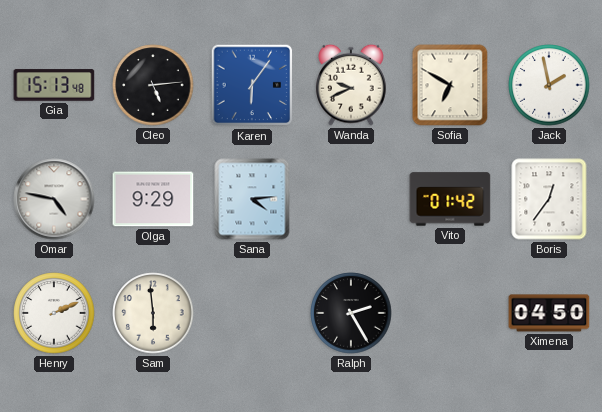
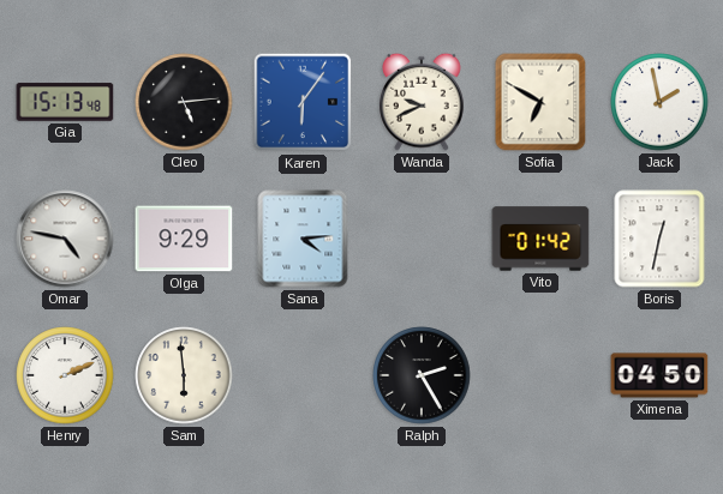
Boris: 12:36 -> 12:32
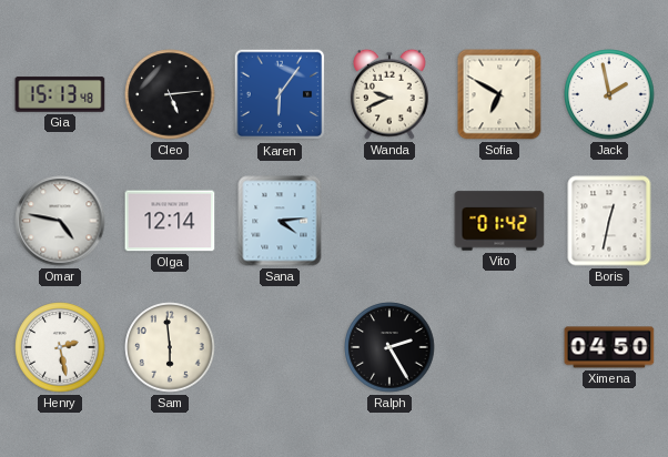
Olga: 9:29 -> 12:14
Henry: 2:11 -> 2:28
